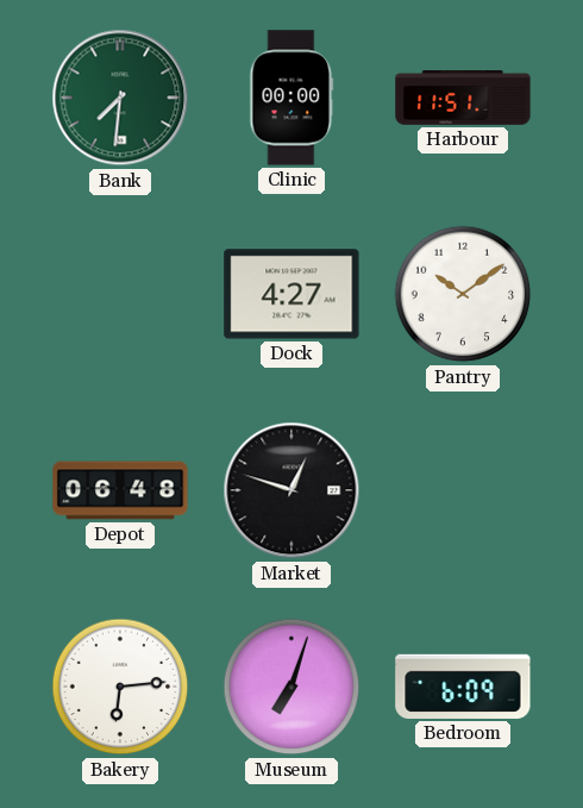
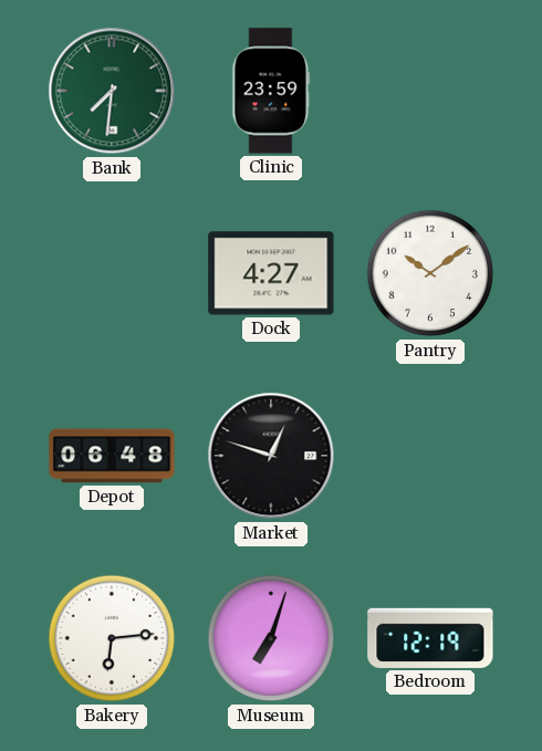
Clinic: 00:00 -> 23:59
Harbour: 11:51 -> none
Bedroom: 6:09 -> 12:19
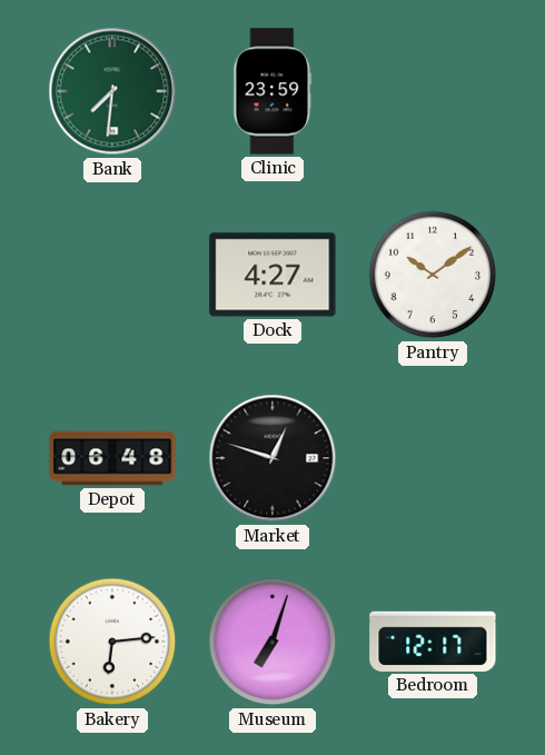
Bedroom: 12:19 -> 12:17
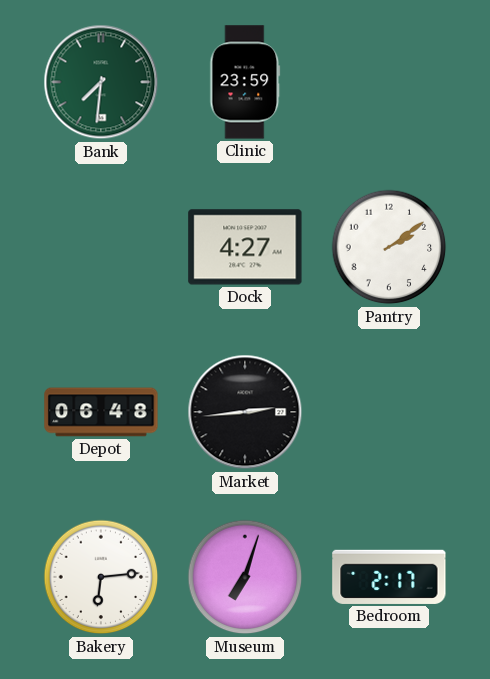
Pantry: 10:09 -> 2:09
Market: 12:48 -> 2:44
Bedroom: 12:17 -> 2:17
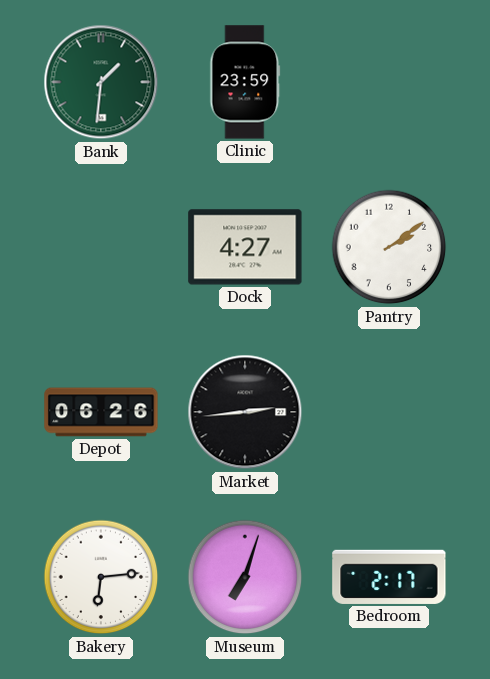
Bank: 7:31 -> 1:31
Depot: 06:48 -> 06:26
